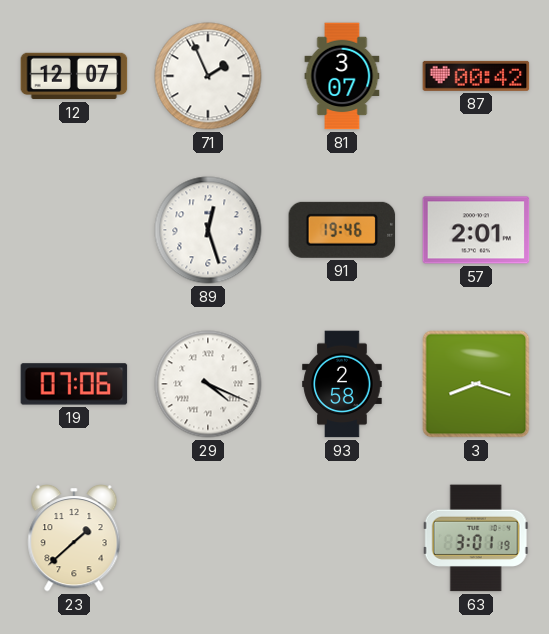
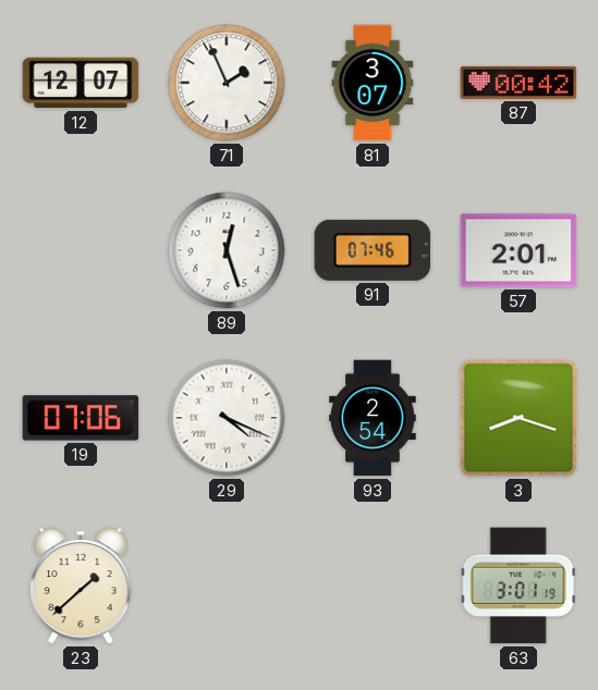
91: 19:46 -> 07:46
93: 2:58 -> 2:54
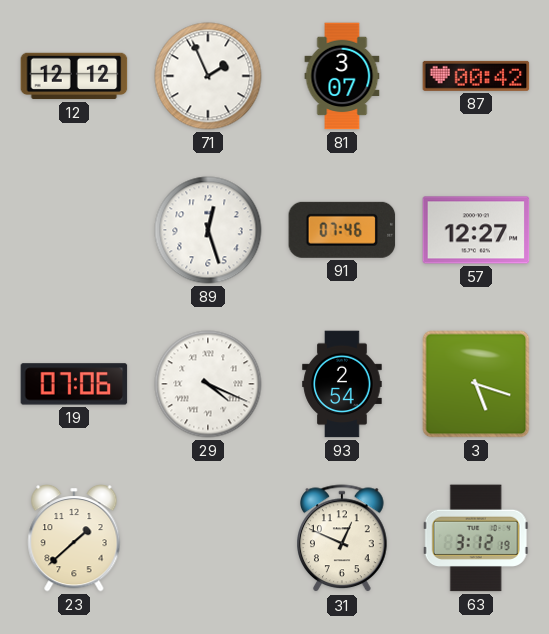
12: 12:07 -> 12:12
57: 2:01 -> 12:27
3: 8:18 -> 5:18
31: none -> 12:49
63: 3:01 -> 3:12
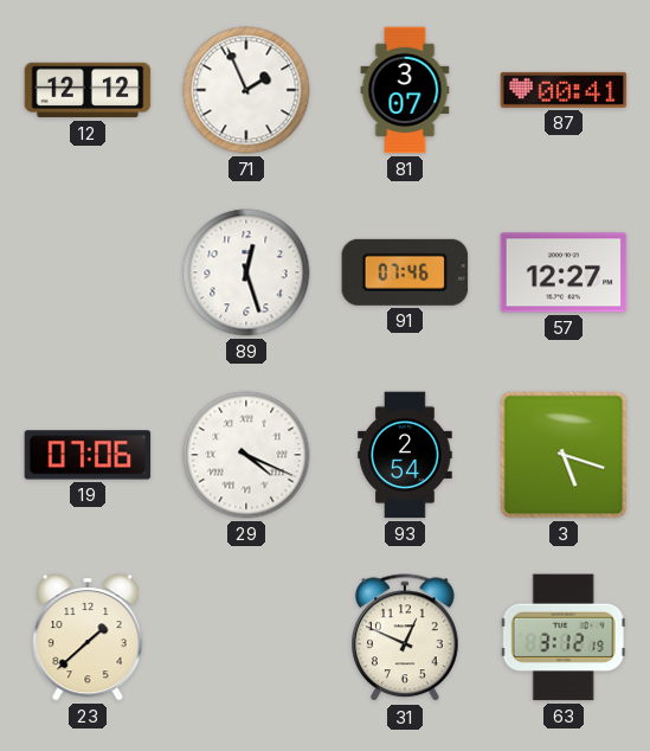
87: 00:42 -> 00:41
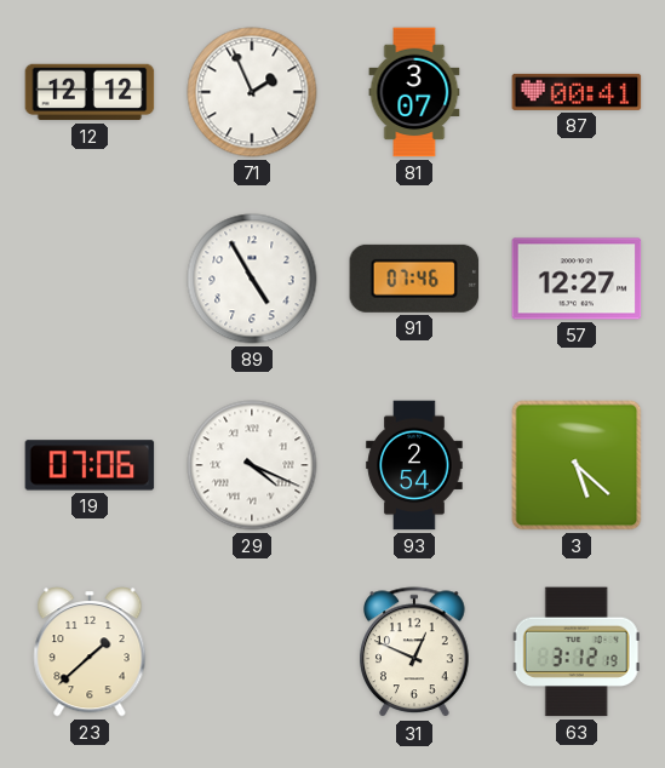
89: 12:27 -> 4:55
3: 5:18 -> 5:22
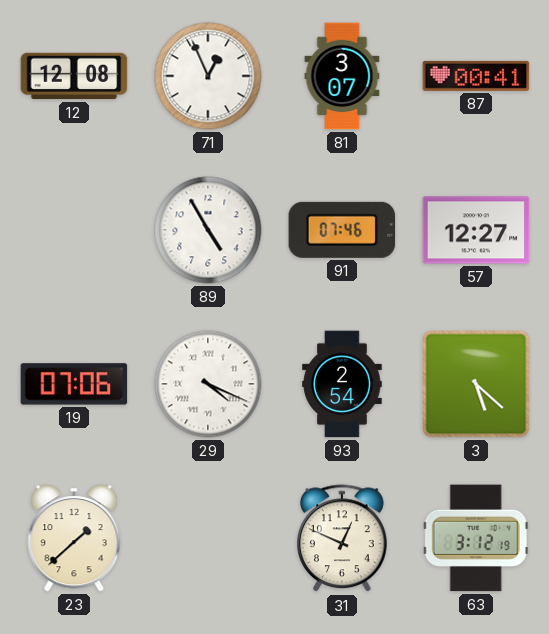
12: 12:12 -> 12:08
71: 1:56 -> 12:56
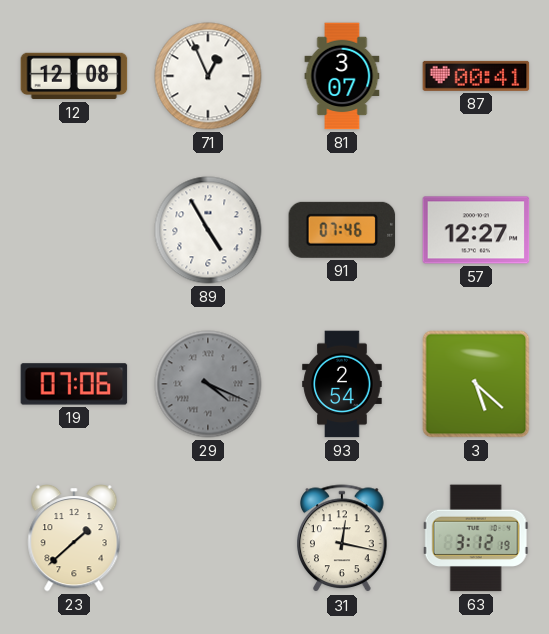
29 dial: white -> grey
31: 12:49 -> 12:17
